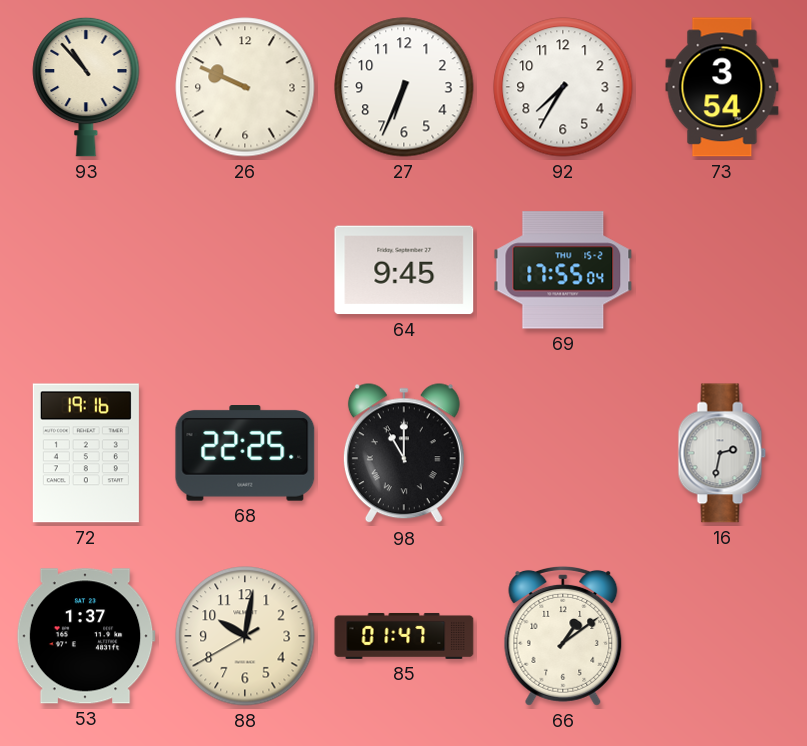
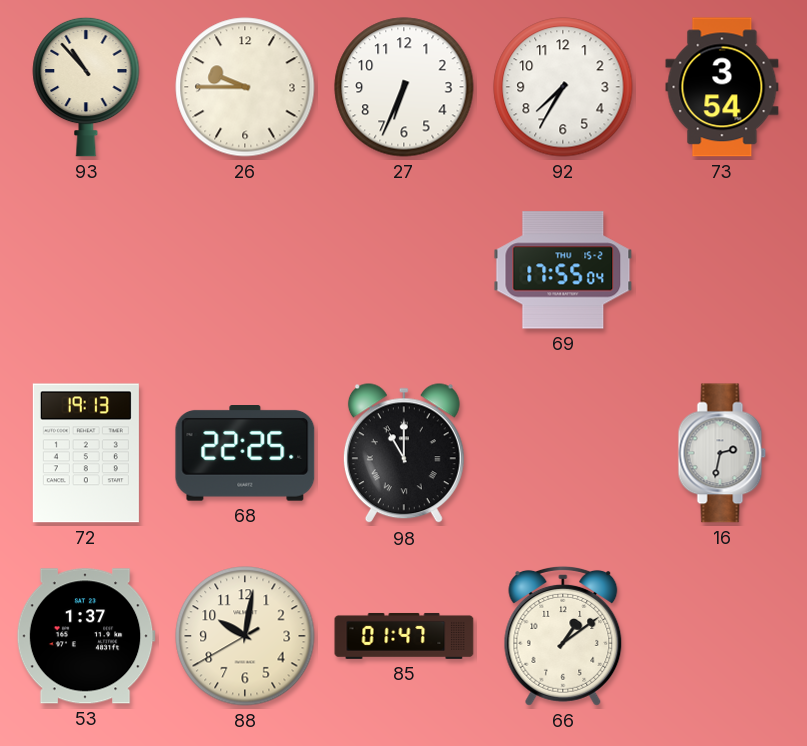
26: 9:49 -> 9:45
64: 9:45 -> none
72: 19:16 -> 19:13
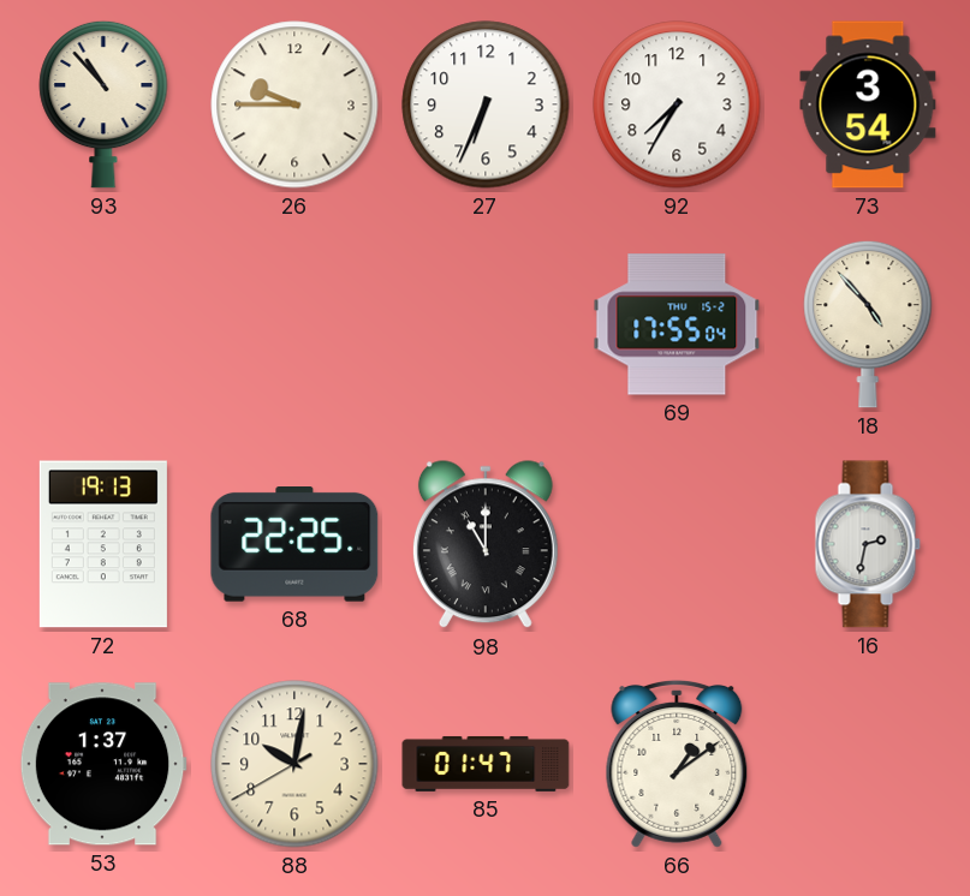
18: none -> 4:53
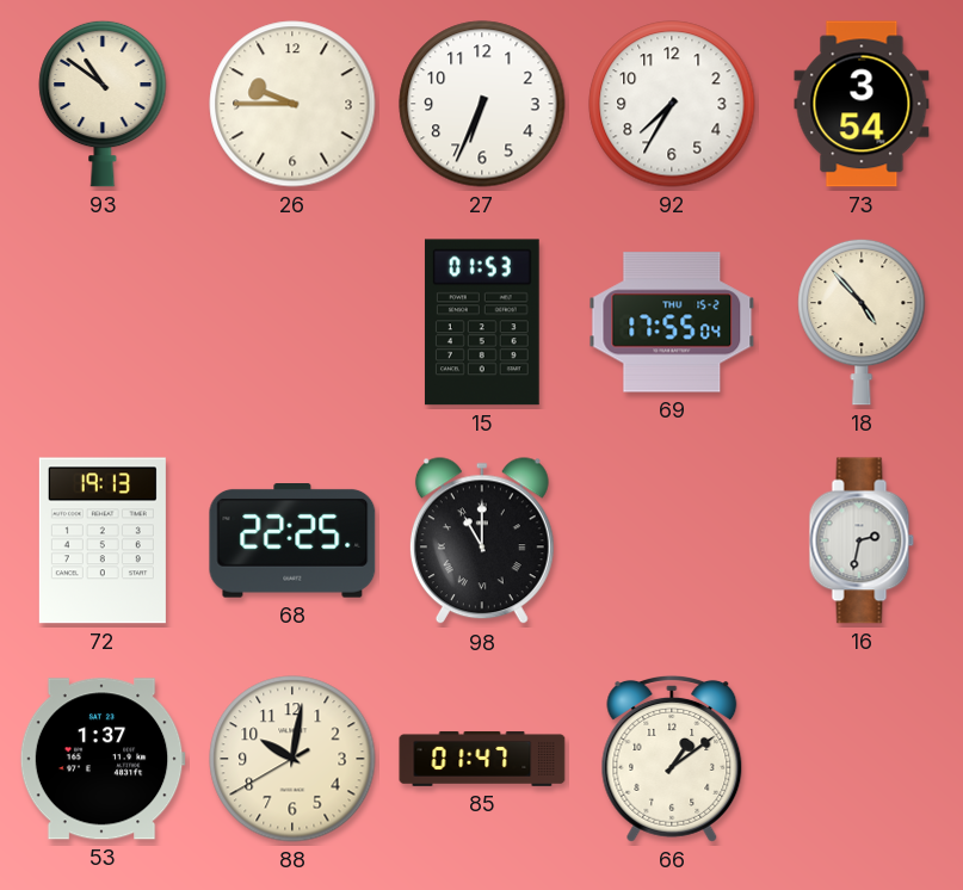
93: 10:53 -> 10:51
15: none -> 01:53
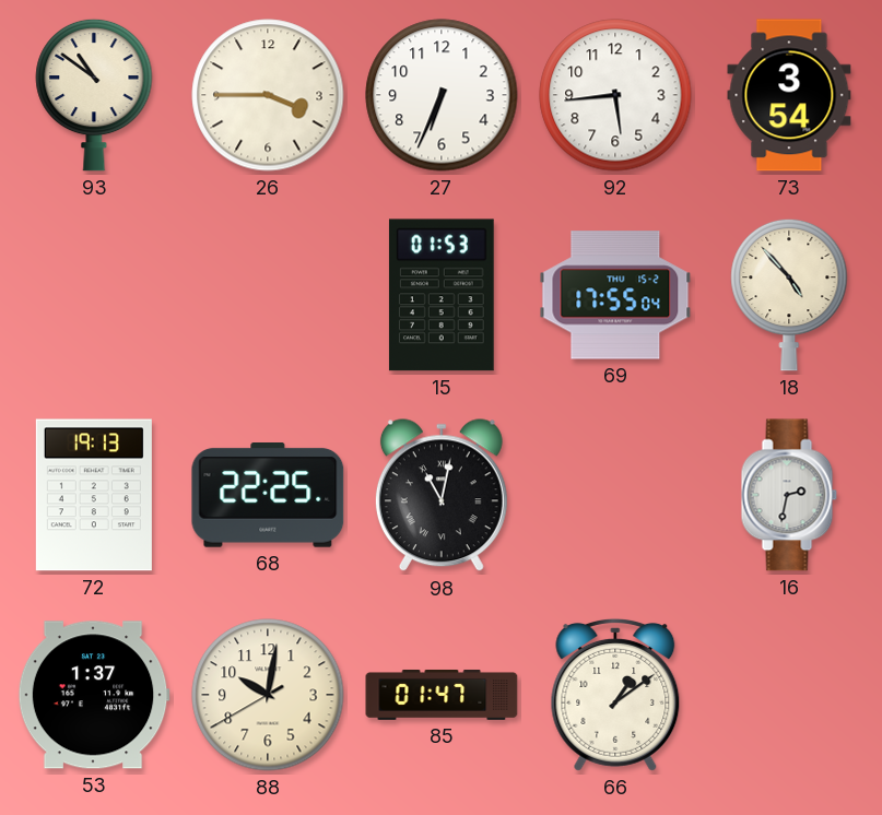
26: 9:45 -> 3:45
92: 7:35 -> 5:44
98: 11:00 -> 11:02
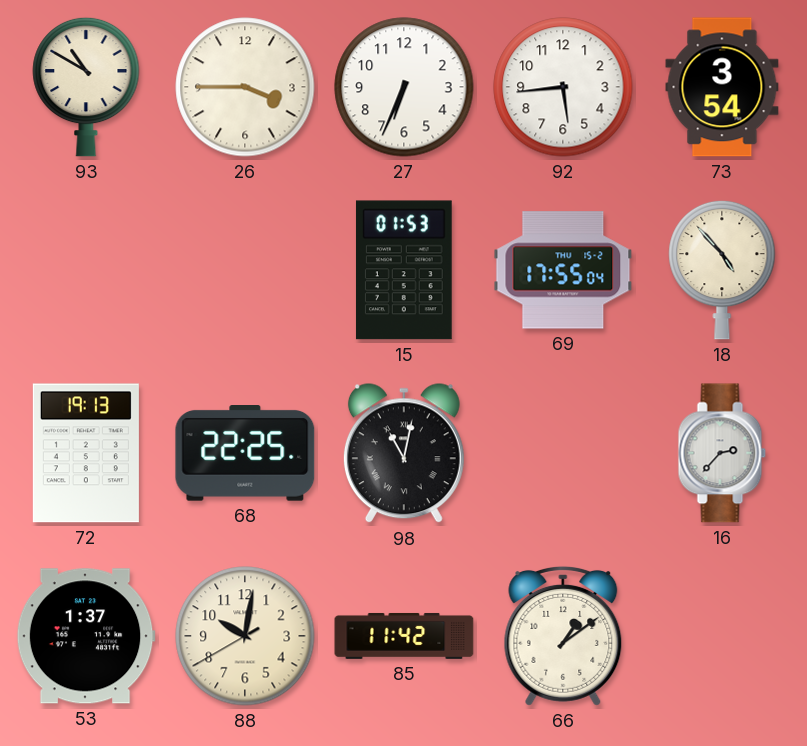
93: 10:51 -> 10:50
16: 2:32 -> 2:37
85: 01:47 -> 11:42
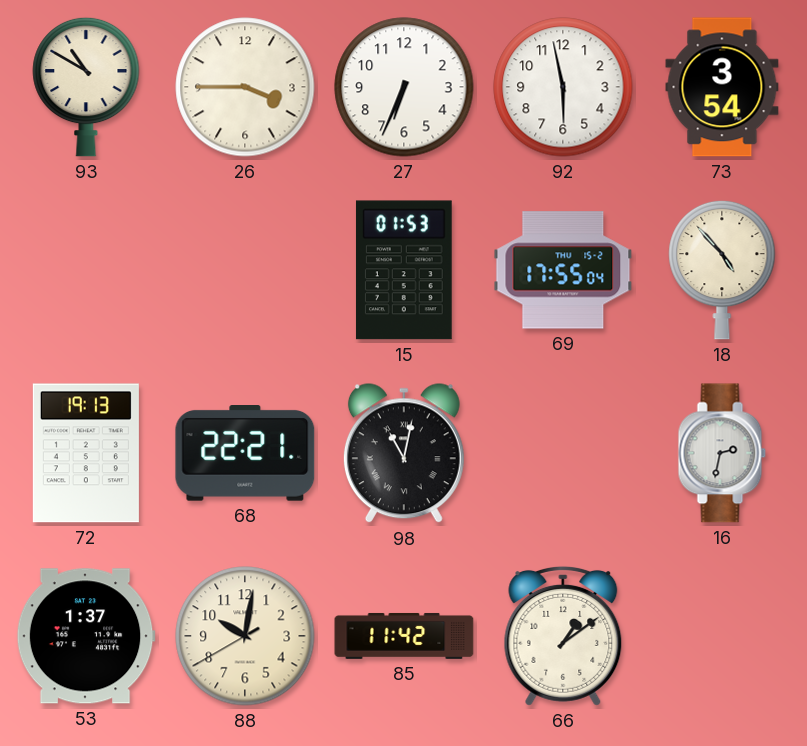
92: 5:44 -> 5:58
68: 22:25 -> 22:21
16: 2:37 -> 2:32
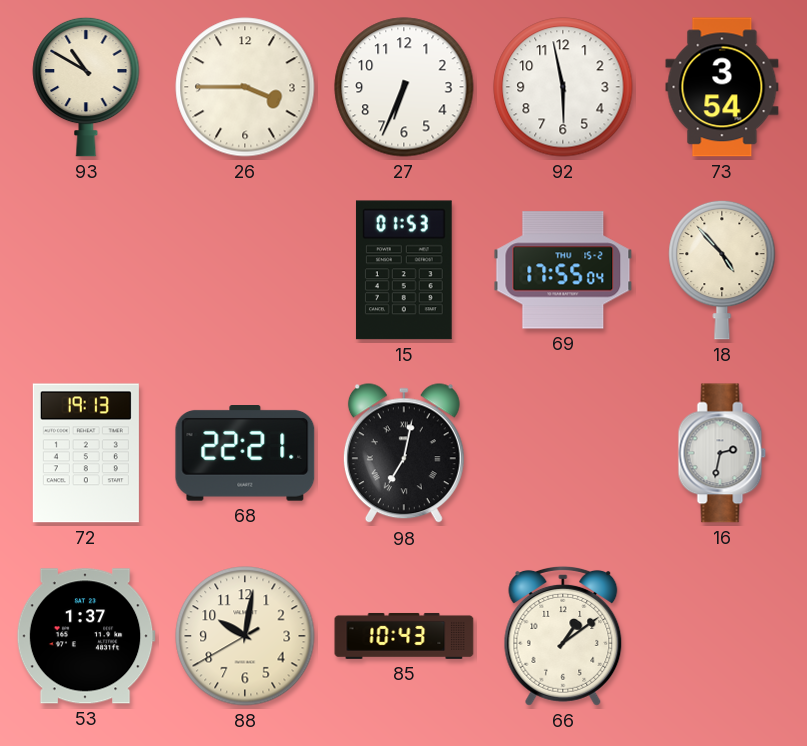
98: 11:02 -> 7:02
85: 11:42 -> 10:43
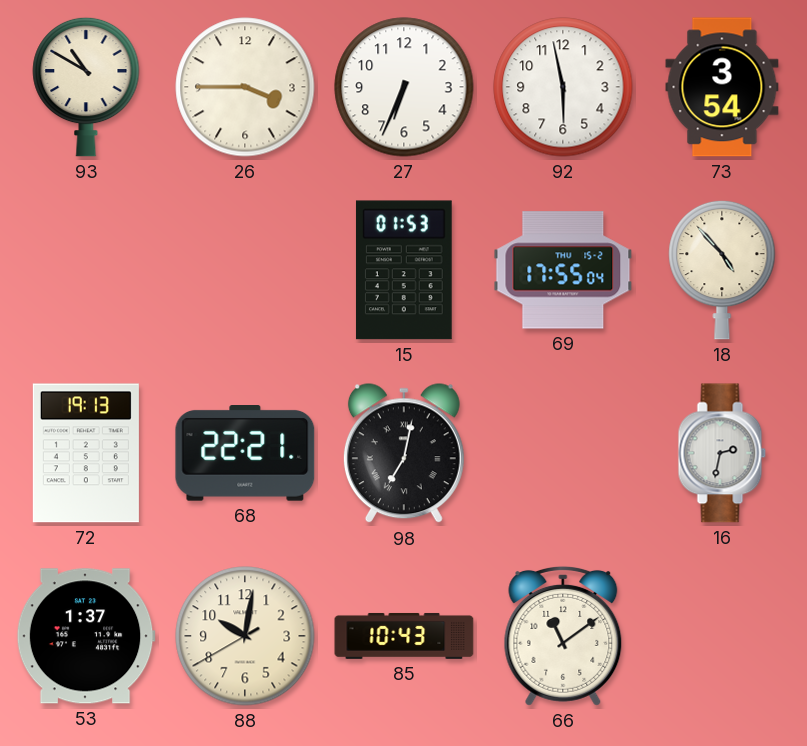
66: 1:09 -> 11:09
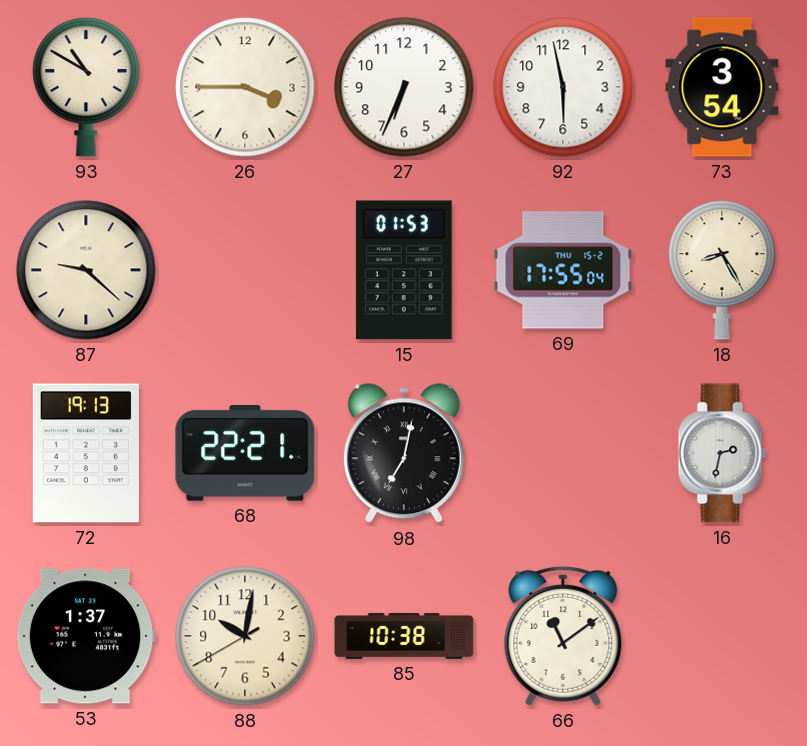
87: none -> 9:22
18: 4:53 -> 8:25
85: 10:43 -> 10:38
